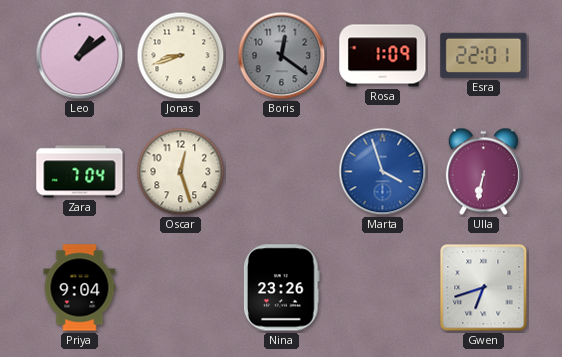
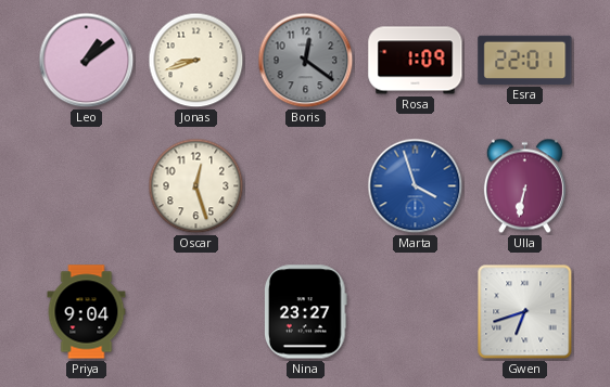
Zara: 7:04 -> none
Nina: 23:26 -> 23:27
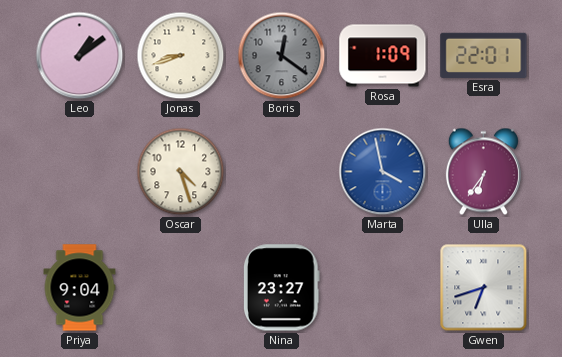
Oscar: 12:27 -> 4:27
Marta: 3:57 -> 3:58
Ulla: 6:32 -> 6:36
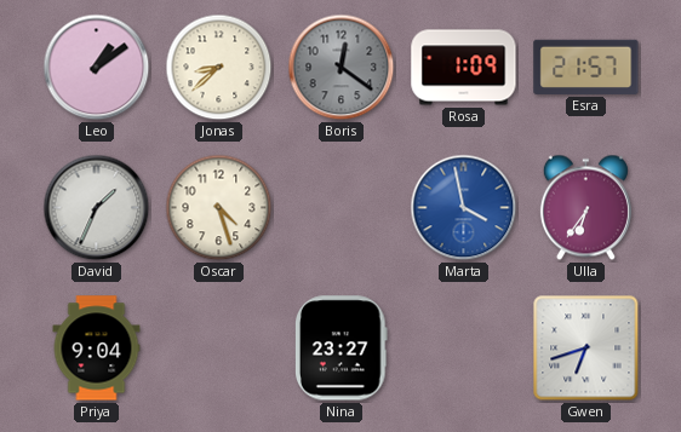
Jonas: 8:42 -> 8:38
Esra: 22:01 -> 21:57
David: none -> 1:34
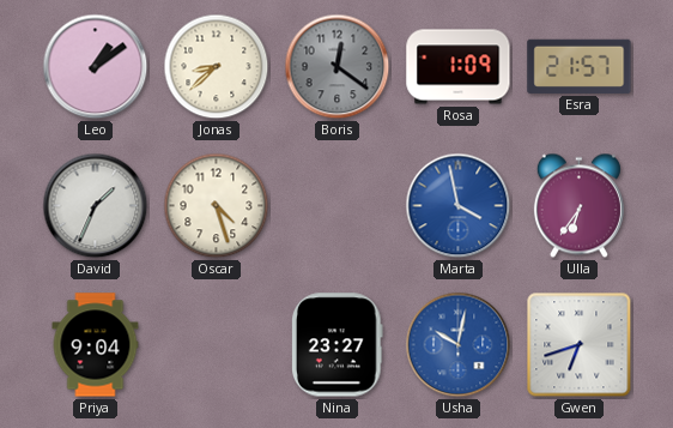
Usha: none -> 10:02
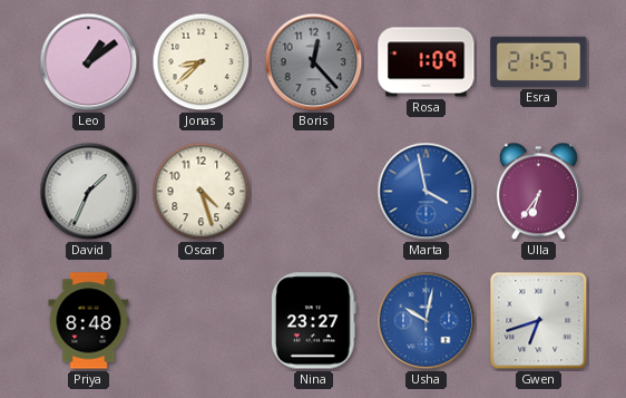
Boris: 12:21 -> 12:23
Priya: 9:04 -> 8:48
